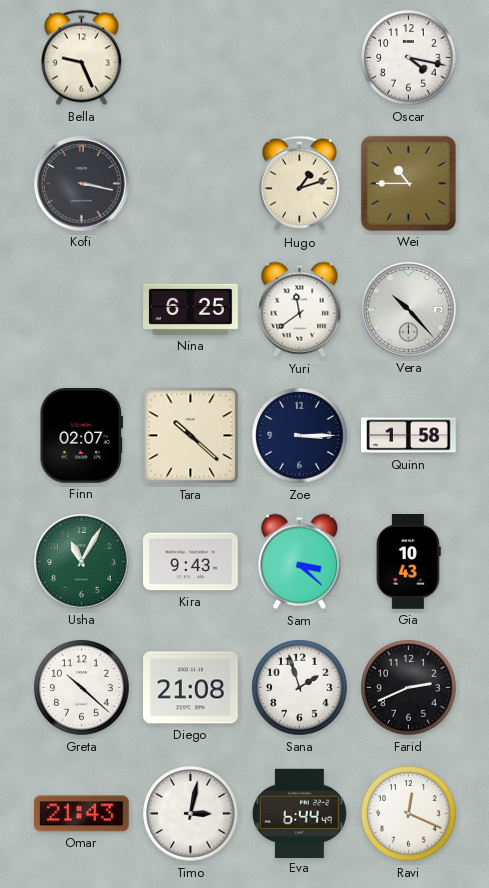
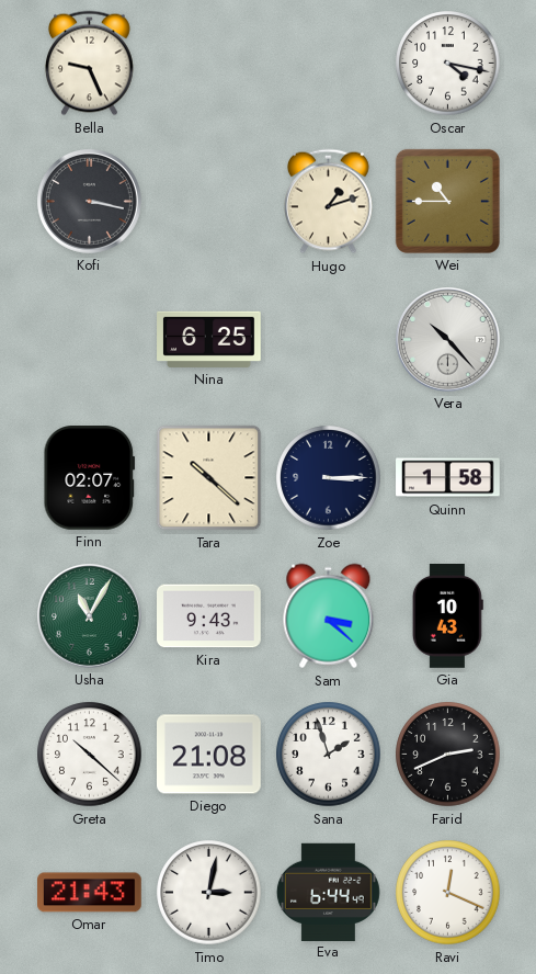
Yuri: 11:39 -> none
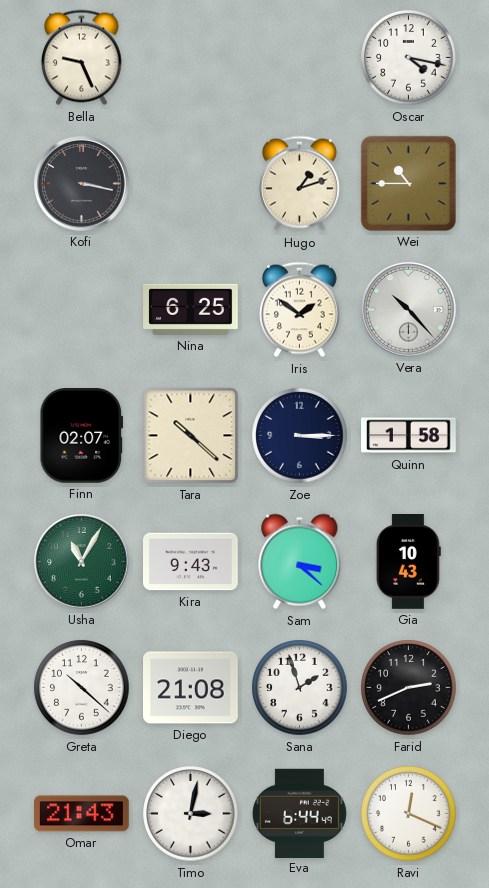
Iris: none -> 1:51
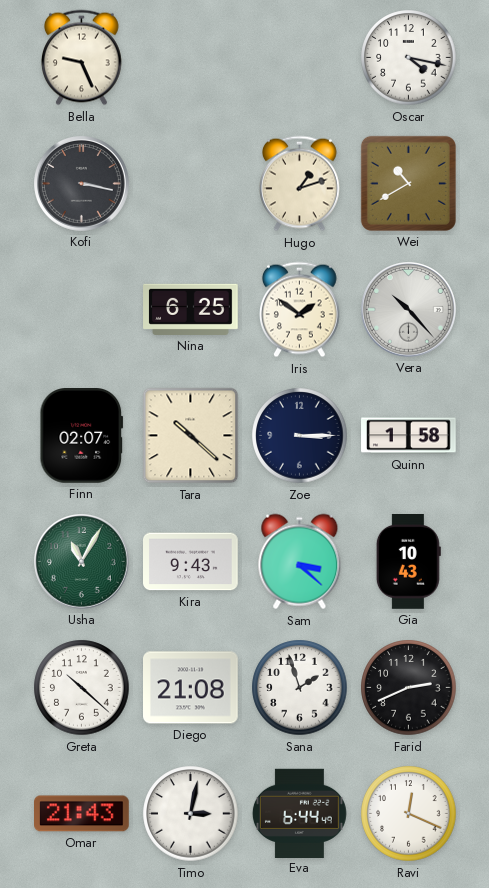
Wei: 10:45 -> 10:40
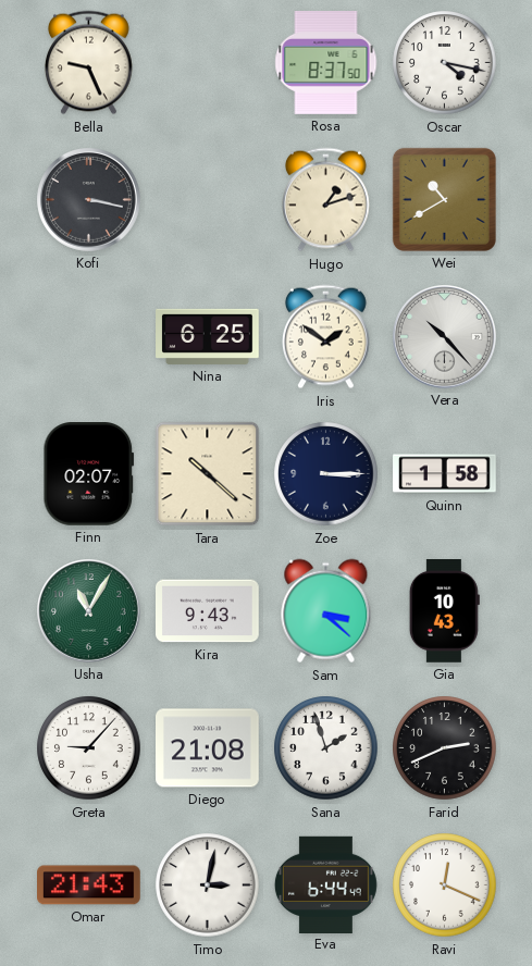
Rosa: none -> 8:37
Greta: 10:22 -> 9:07
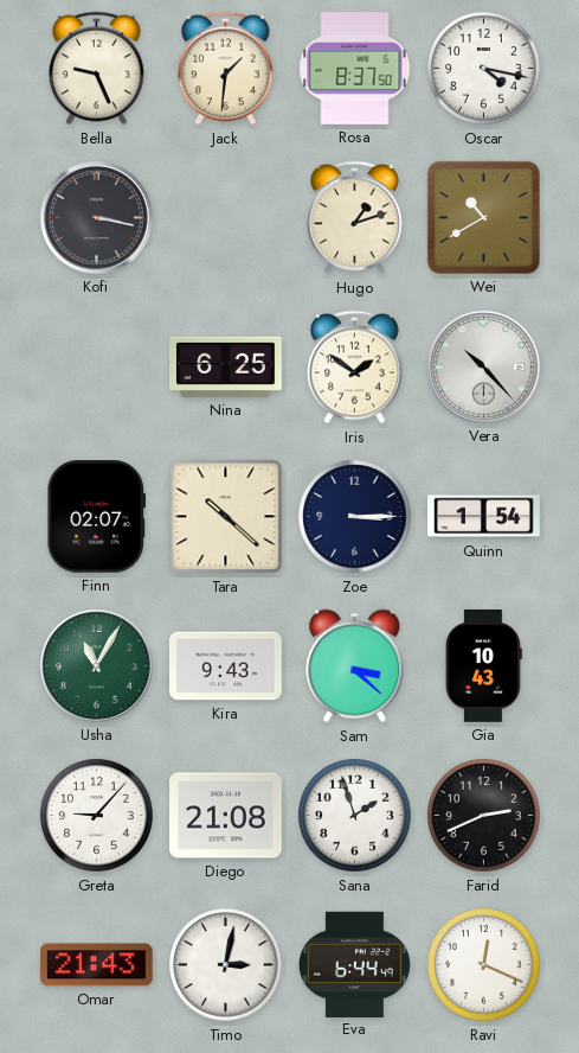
Jack: none -> 1:31
Quinn: 1:58 -> 1:54
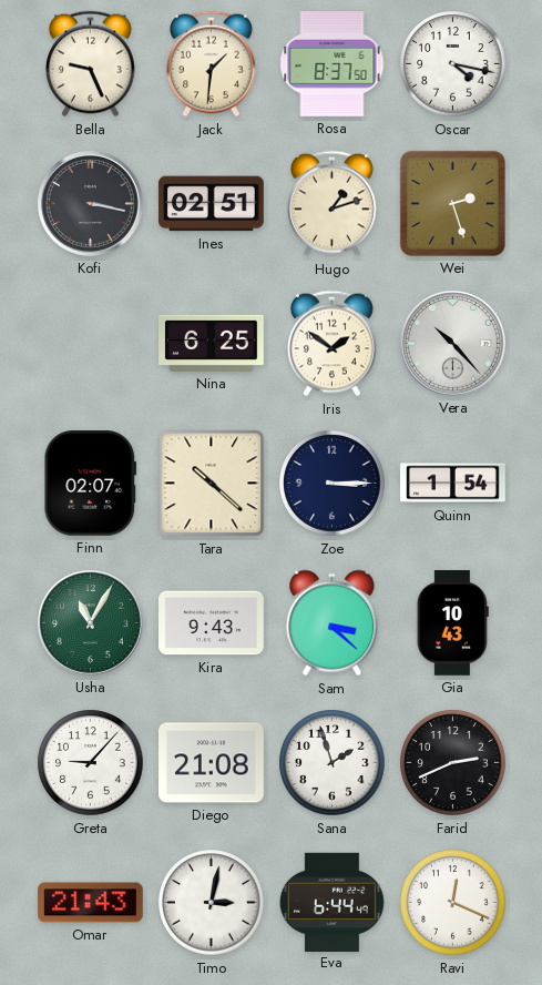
Ines: none -> 02:51
Wei: 10:40 -> 2:27
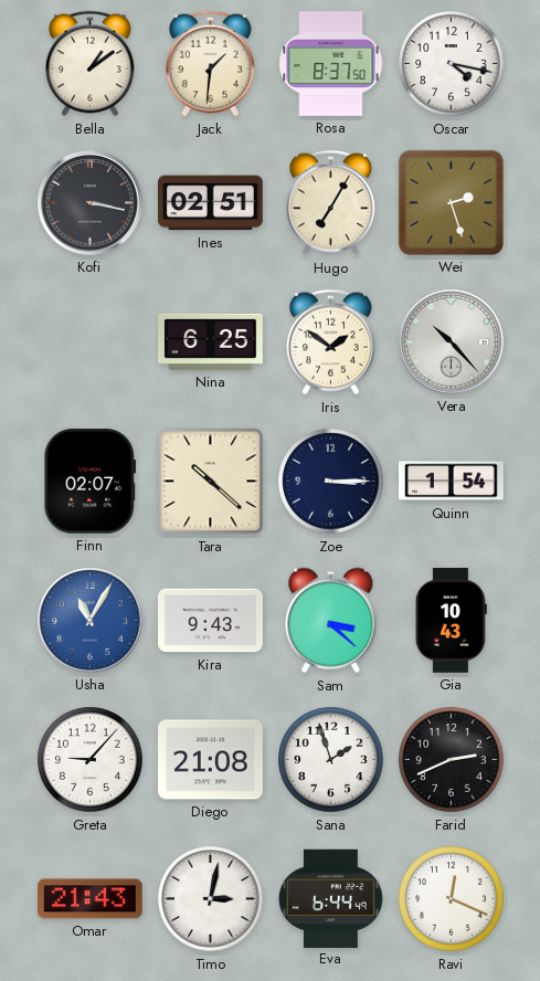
Bella: 9:26 -> 1:09
Hugo: 1:12 -> 7:05
Usha dial: green -> blue
